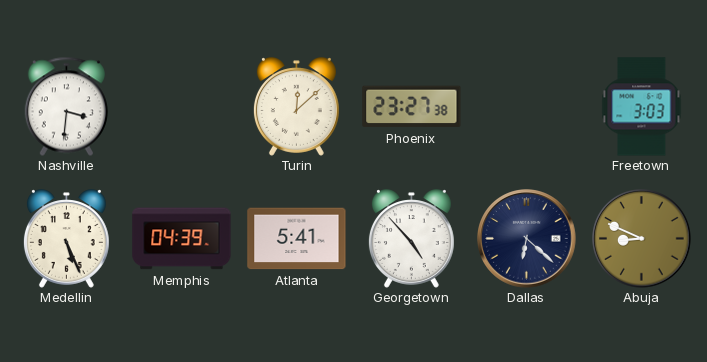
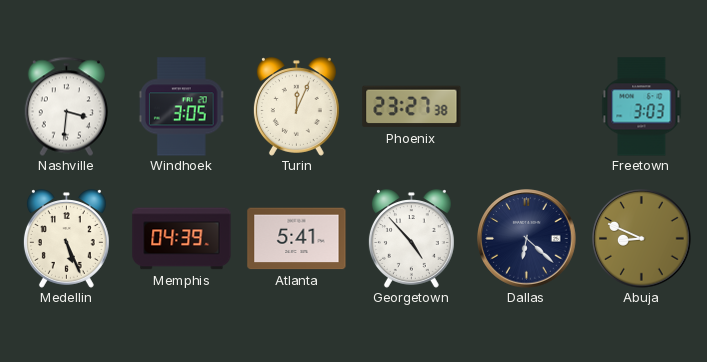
Windhoek: none -> 3:05
Turin: 12:08 -> 12:04
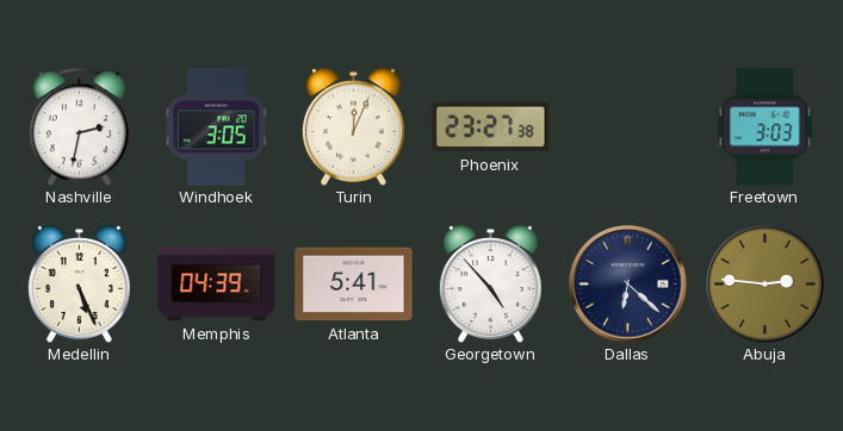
Nashville: 3:31 -> 2:32
Abuja: 8:49 -> 2:46
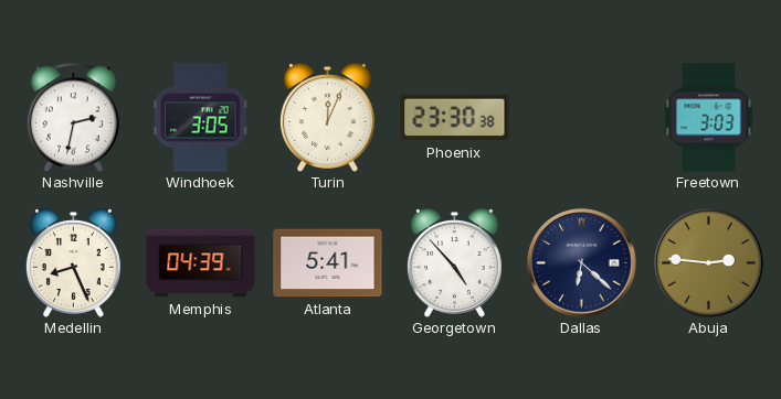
Phoenix: 23:27 -> 23:30
Medellin: 5:26 -> 8:26
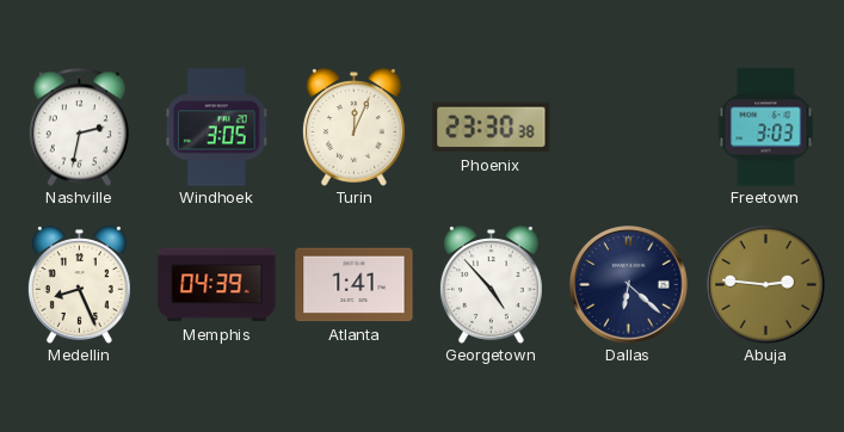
Atlanta: 5:41 -> 1:41
